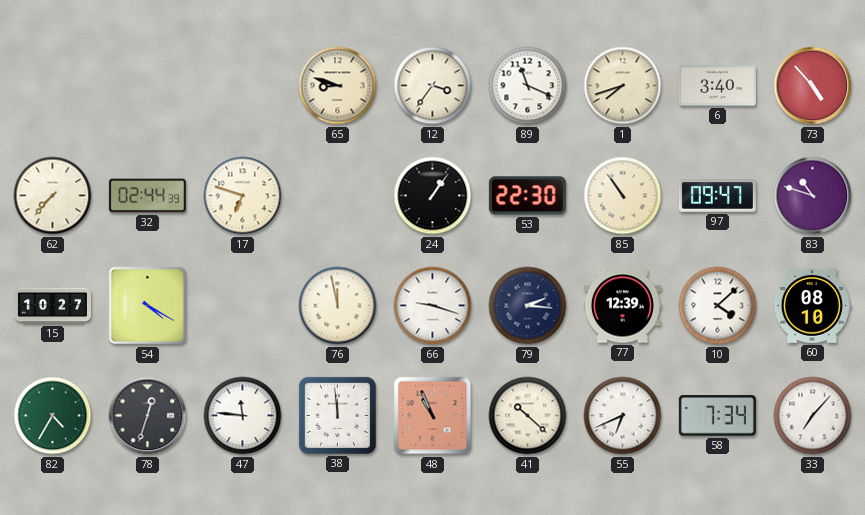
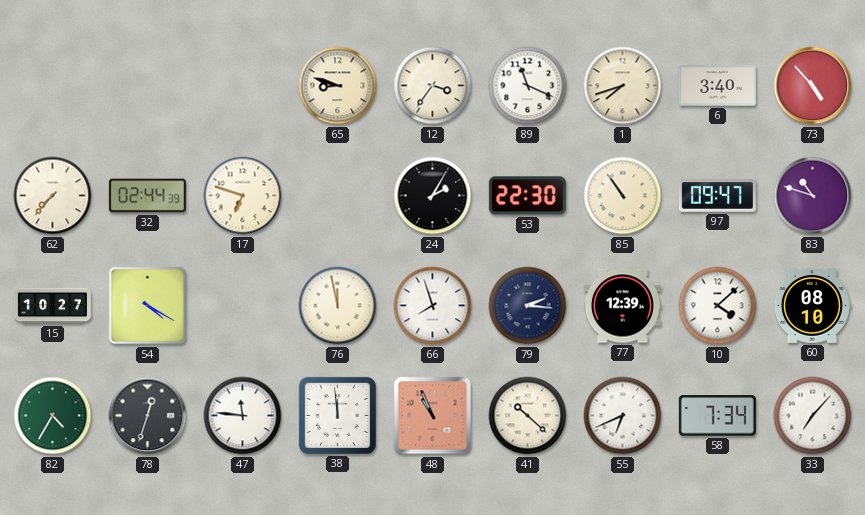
24: 1:06 -> 2:05
66: 9:18 -> 7:57
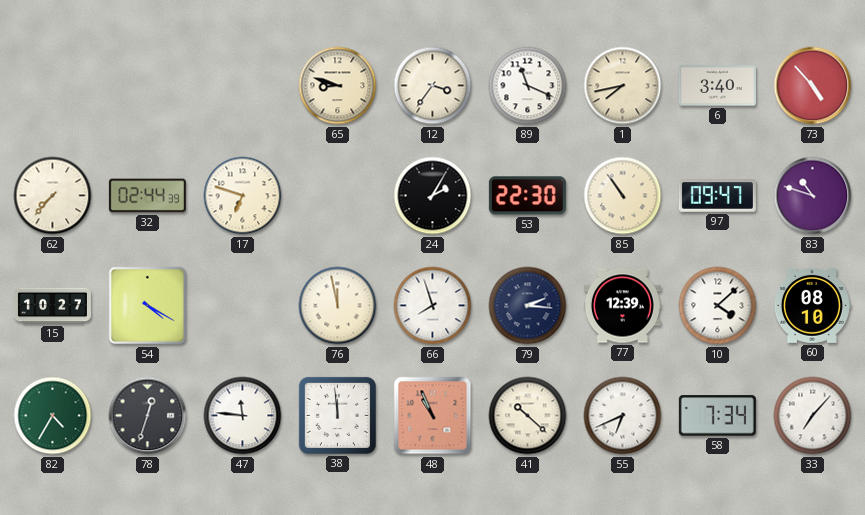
1: 7:42 -> 7:43
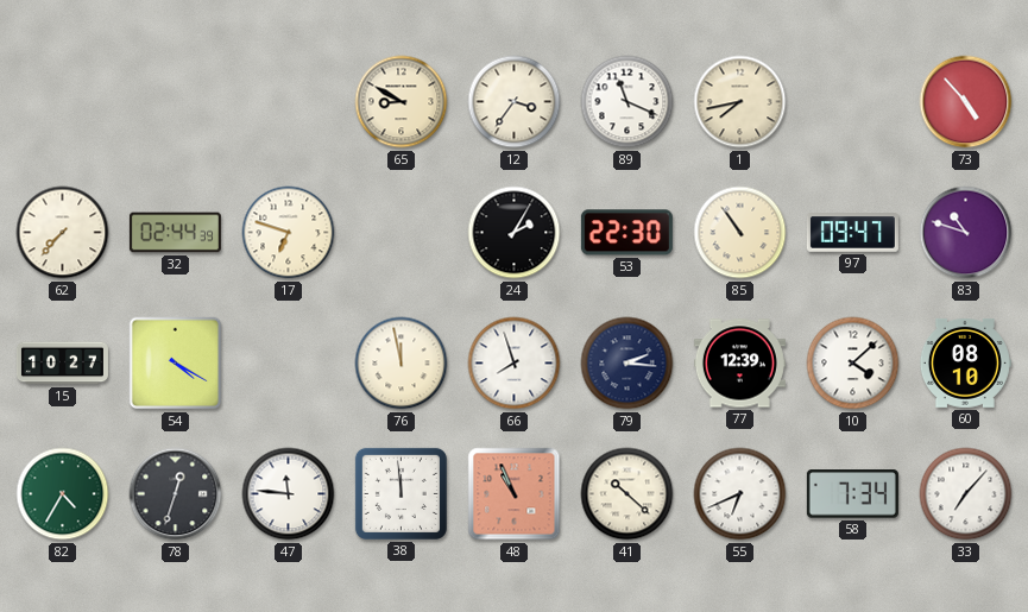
65: 8:48 -> 8:50
6: 3:40 -> none
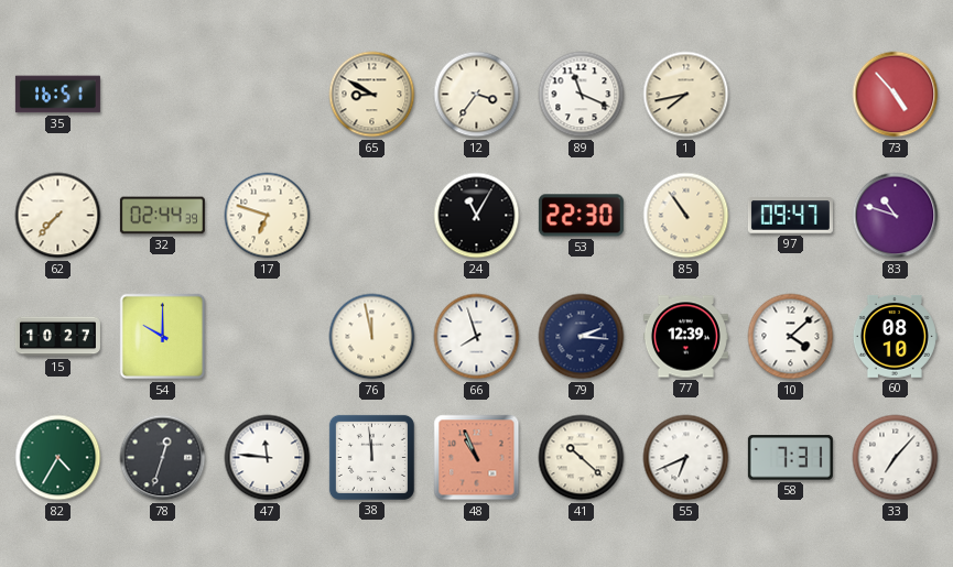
35: none -> 16:51
24: 2:05 -> 11:05
54: 4:20 -> 10:00
58: 7:34 -> 7:31
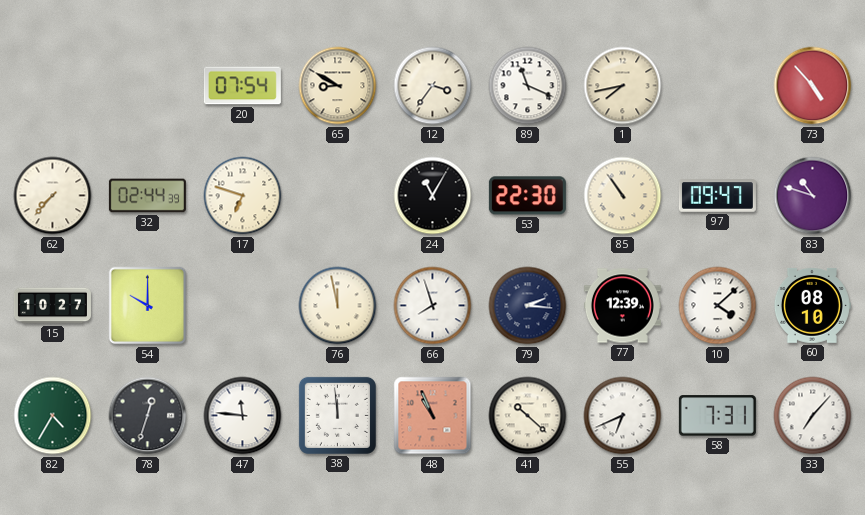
35: 16:51 -> none
20: none -> 07:54
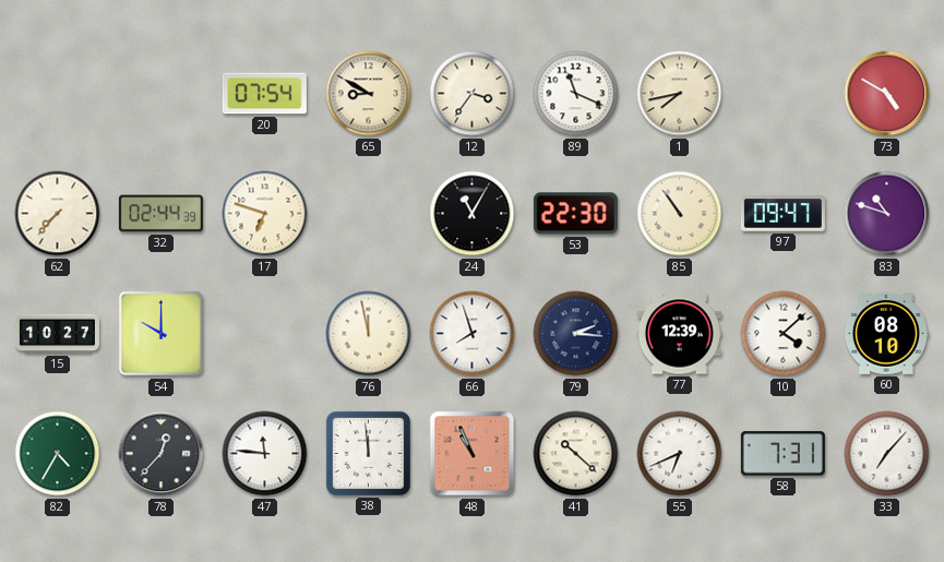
73: 4:53 -> 4:50
78: 12:33 -> 12:37
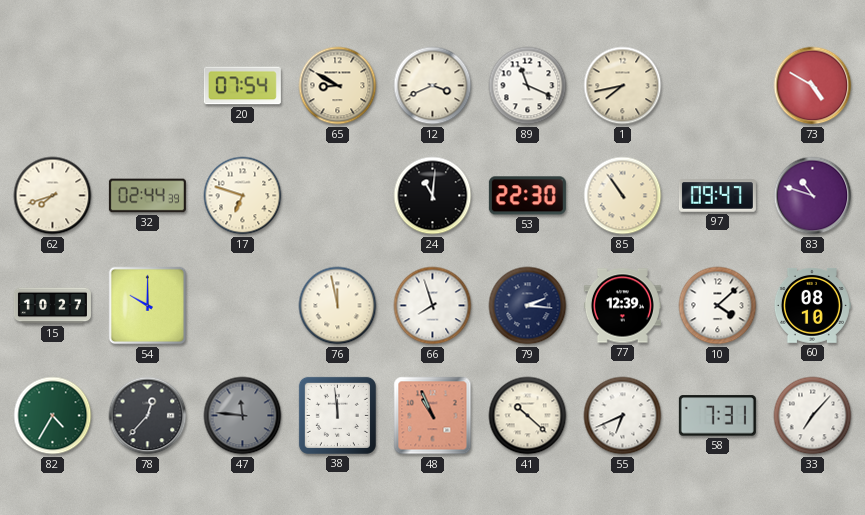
12: 3:36 -> 3:41
62: 7:37 -> 7:42
24: 11:05 -> 11:01
47 dial: white -> grey
